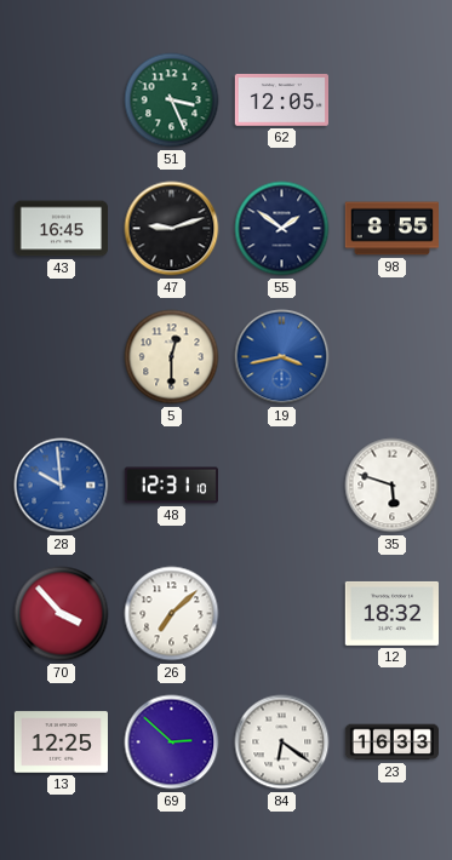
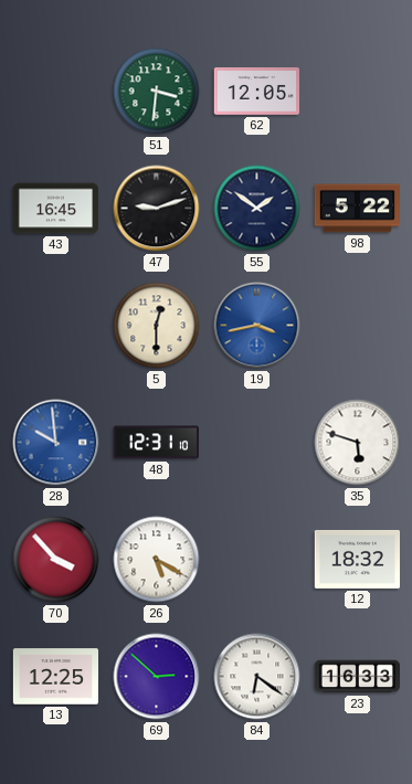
51: 3:26 -> 3:31
98: 8:55 -> 5:22
26: 7:08 -> 5:20
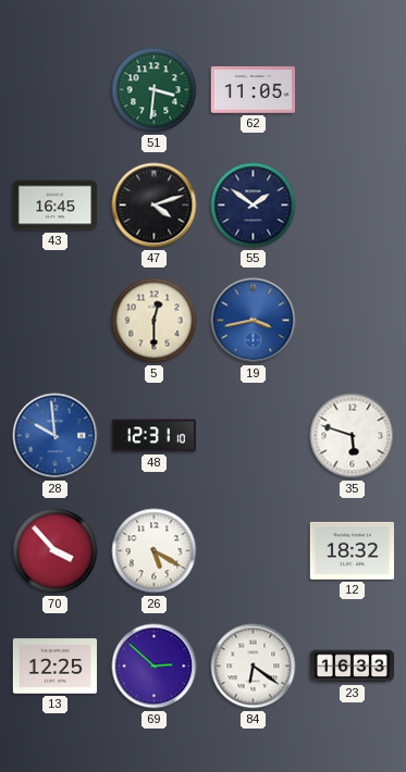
62: 12:05 -> 11:05
47: 9:12 -> 4:12
98: 5:22 -> none
